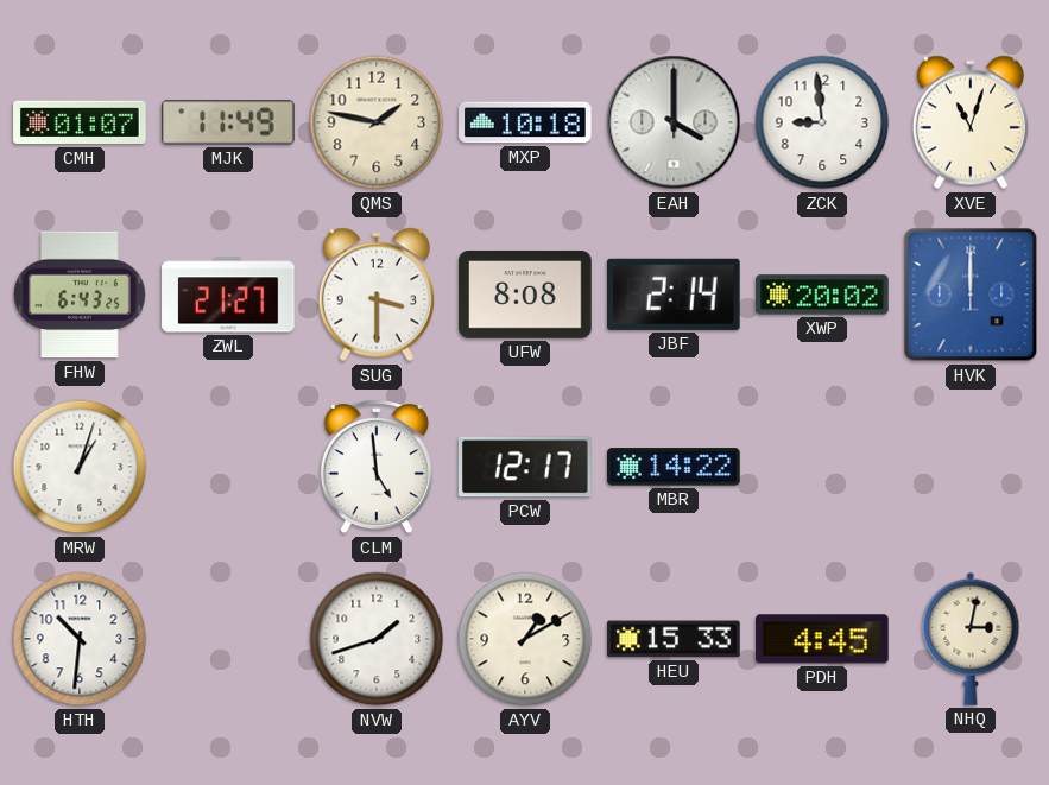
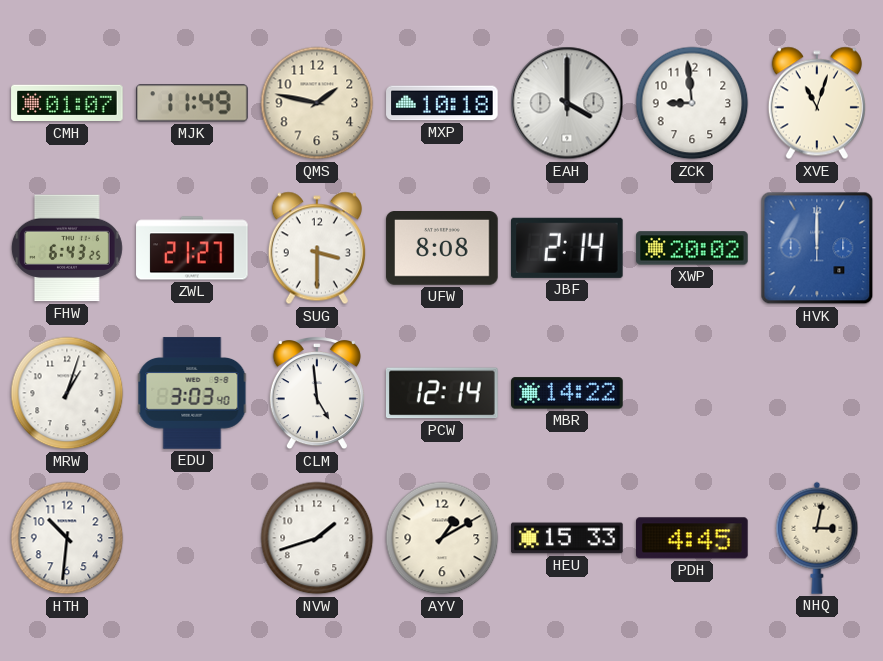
EDU: none -> 3:03
PCW: 12:17 -> 12:14
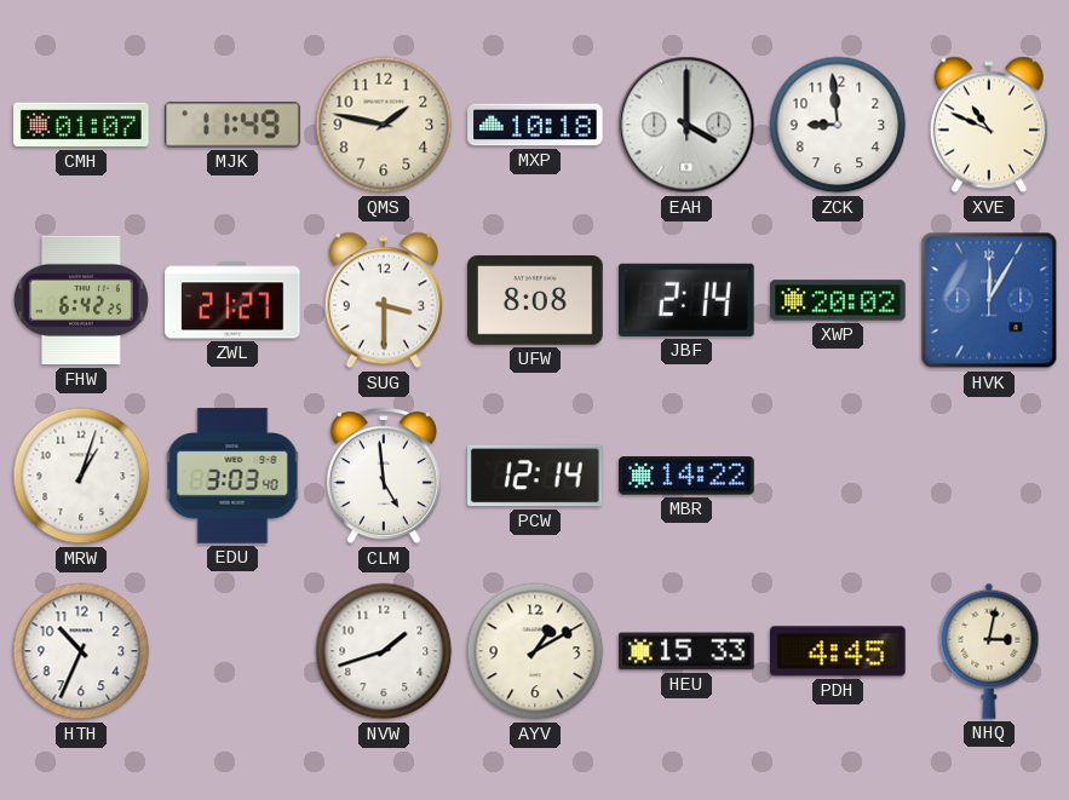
XVE: 11:03 -> 10:49
FHW: 6:43 -> 6:42
HVK: 12:00 -> 12:05
HTH: 10:31 -> 10:34
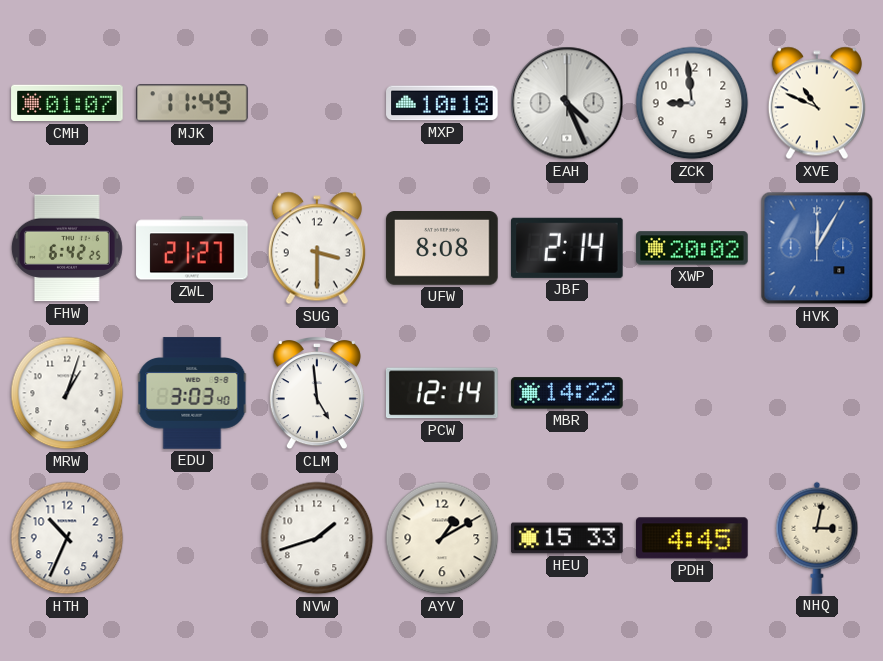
QMS: 1:47 -> none
EAH: 4:00 -> 4:26
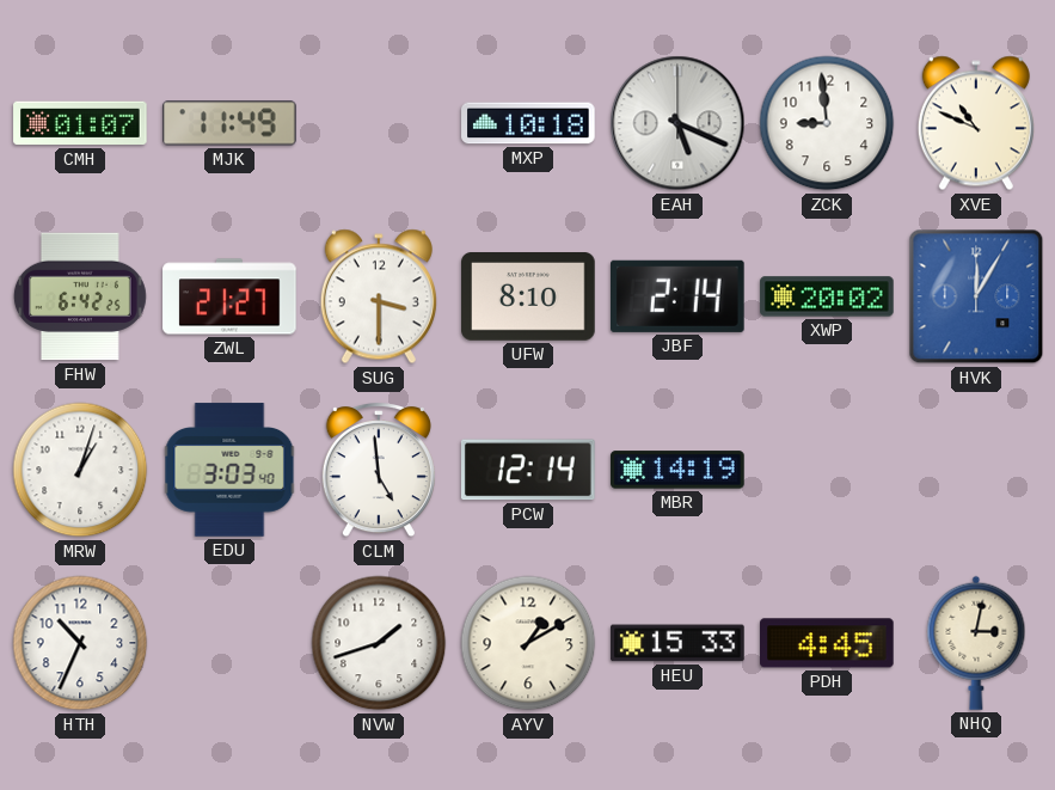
EAH: 4:26 -> 5:19
UFW: 8:08 -> 8:10
MBR: 14:22 -> 14:19
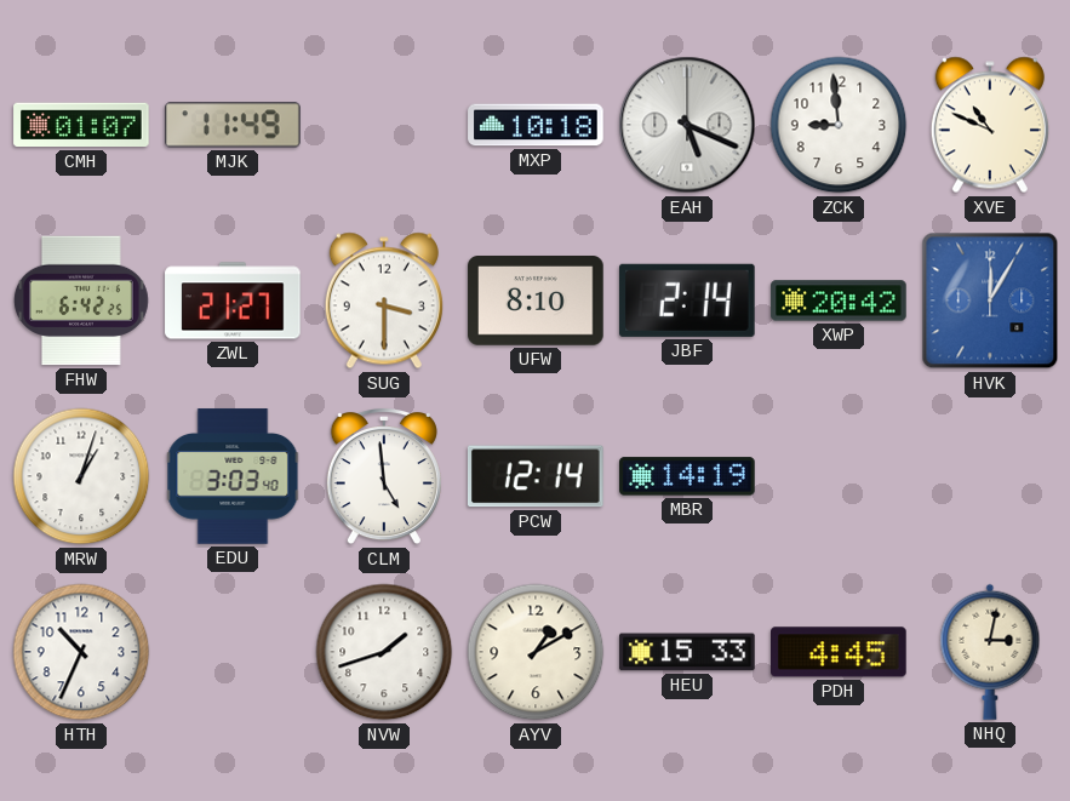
XWP: 20:02 -> 20:42
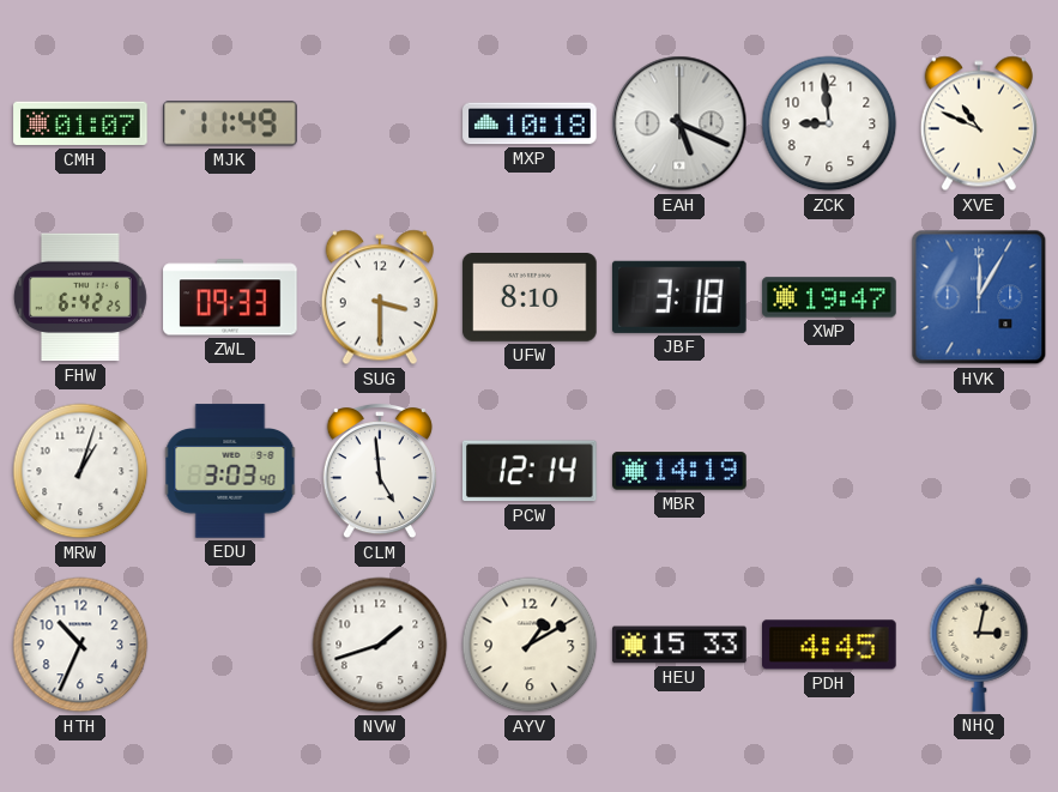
ZWL: 21:27 -> 09:33
JBF: 2:14 -> 3:18
XWP: 20:42 -> 19:47
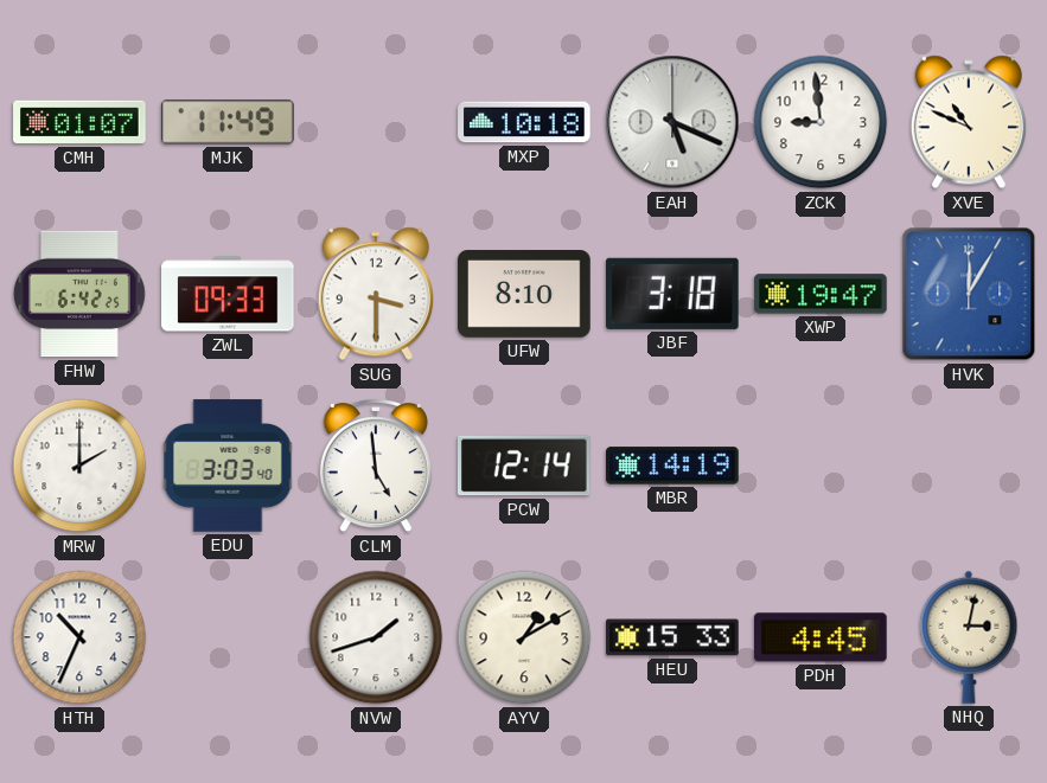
MRW: 1:03 -> 2:00
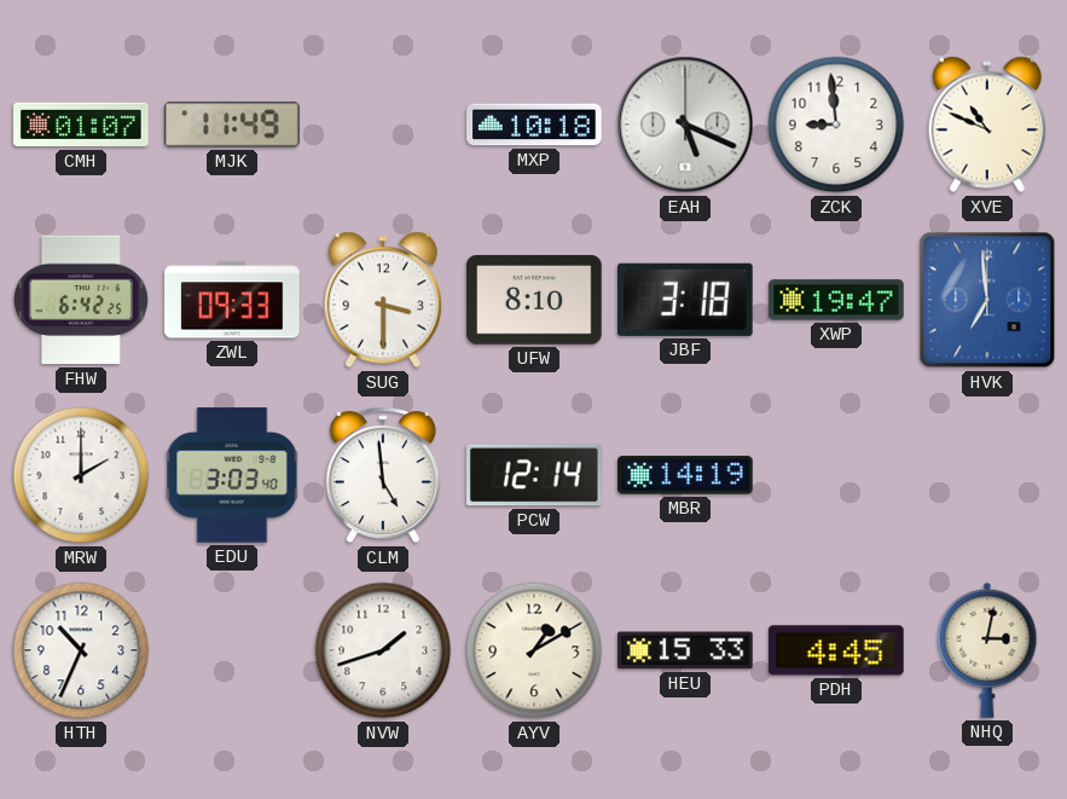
HVK: 12:05 -> 6:59
